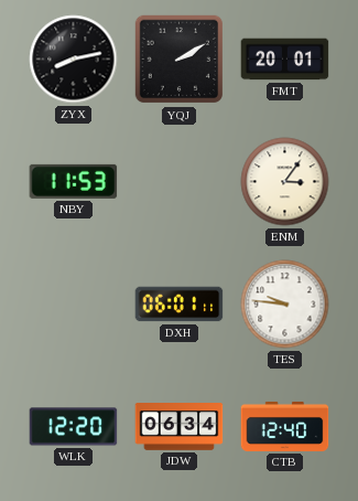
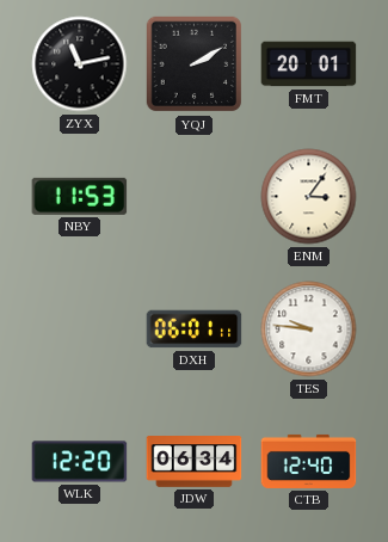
ZYX: 8:13 -> 11:13
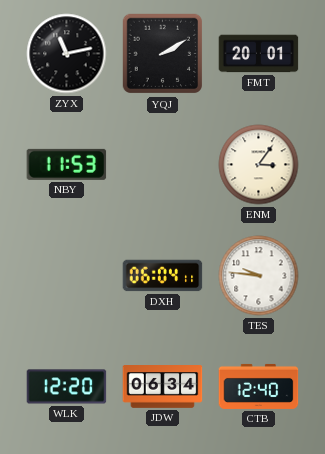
DXH: 06:01 -> 06:04
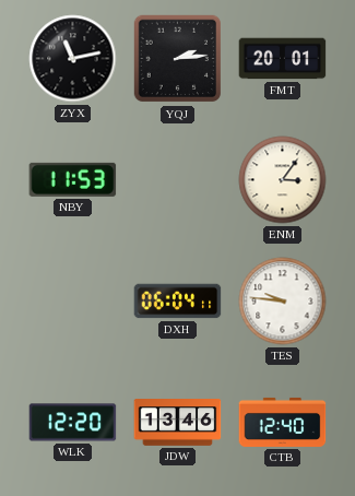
YQJ: 2:10 -> 2:14
JDW: 06:34 -> 13:46
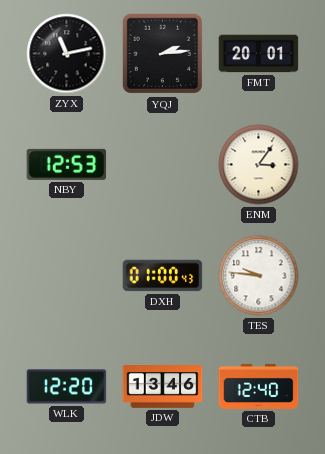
NBY: 11:53 -> 12:53
DXH: 06:04 -> 01:00
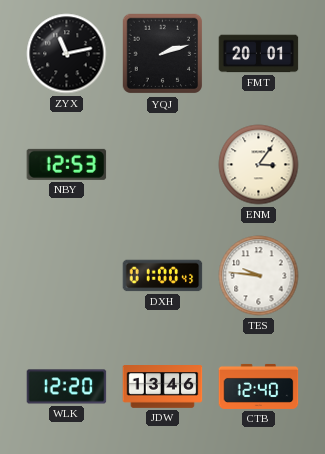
YQJ: 2:14 -> 2:12
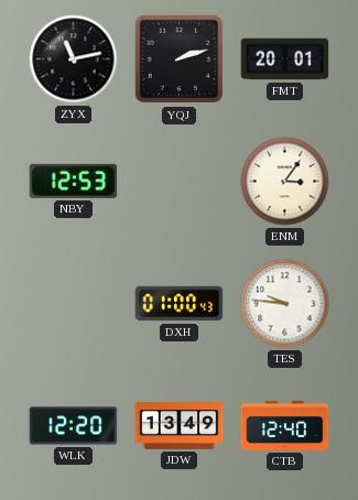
JDW: 13:46 -> 13:49
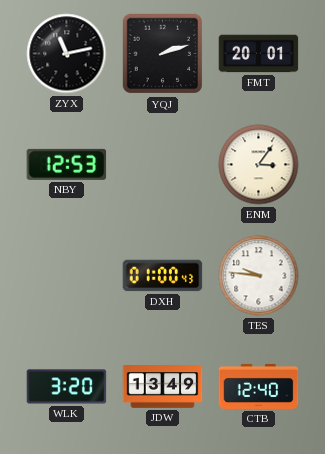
WLK: 12:20 -> 3:20
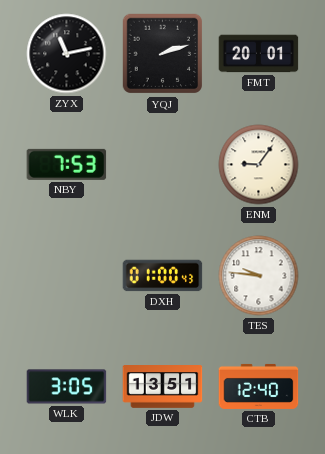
NBY: 12:53 -> 7:53
ENM: 3:06 -> 9:06
WLK: 3:20 -> 3:05
JDW: 13:49 -> 13:51
